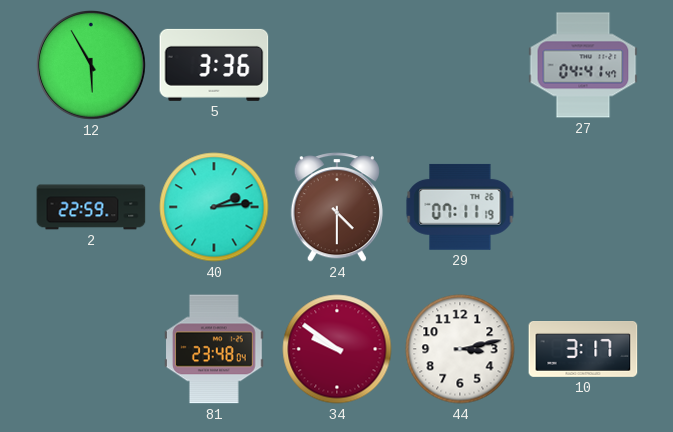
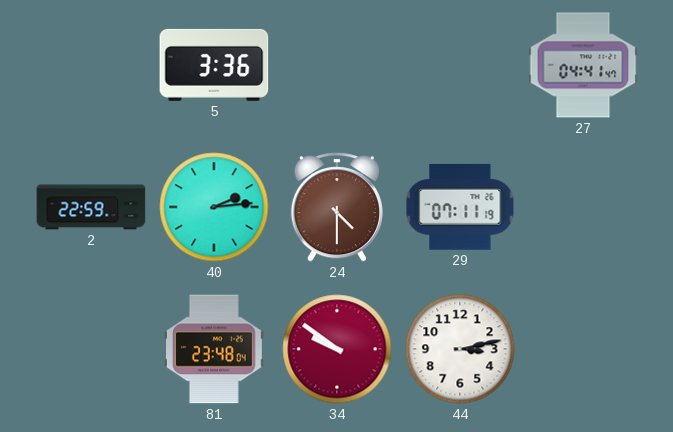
12: 5:55 -> none
10: 3:17 -> none
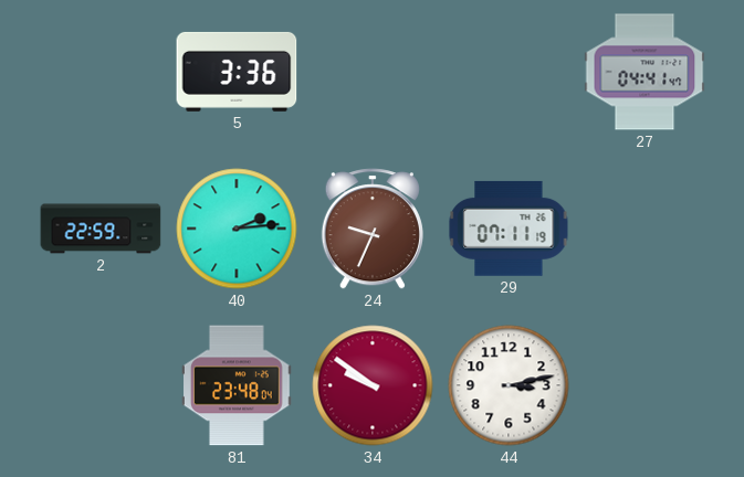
24: 4:30 -> 9:34
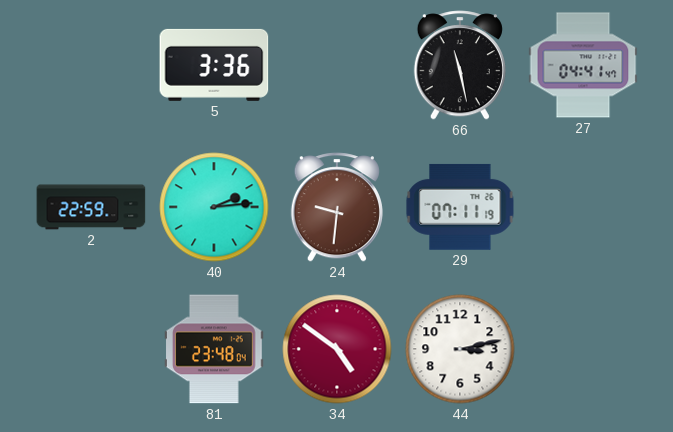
66: none -> 11:28
24: 9:34 -> 9:31
34: 9:51 -> 4:51
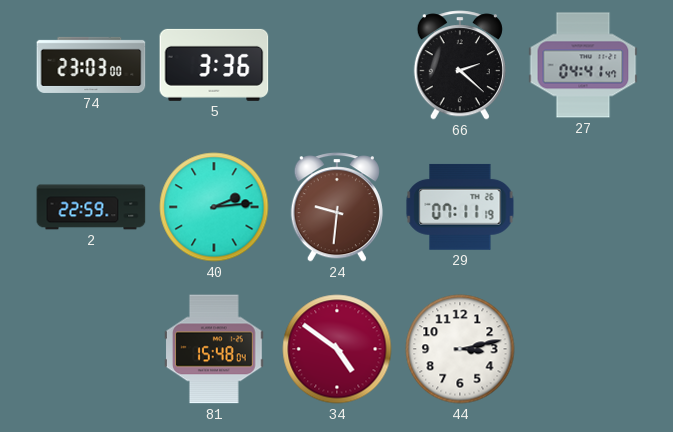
74: none -> 23:03
66: 11:28 -> 2:22
81: 23:48 -> 15:48
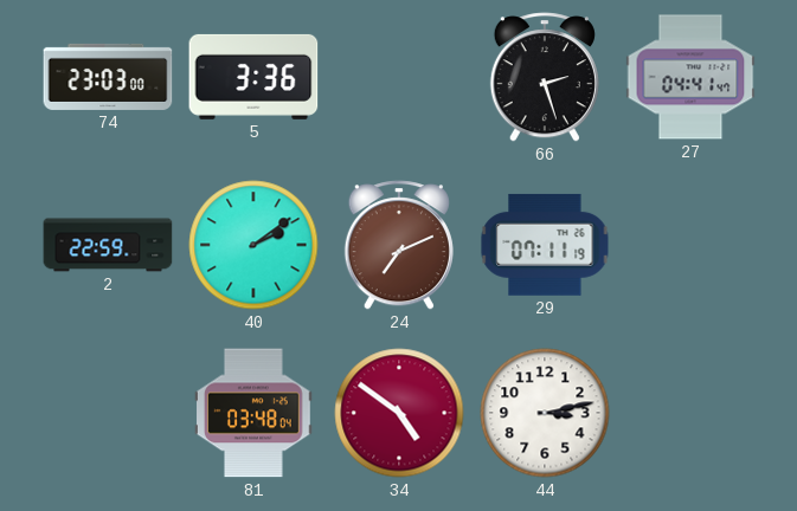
66: 2:22 -> 2:27
40: 2:14 -> 2:09
24: 9:31 -> 7:11
81: 15:48 -> 03:48
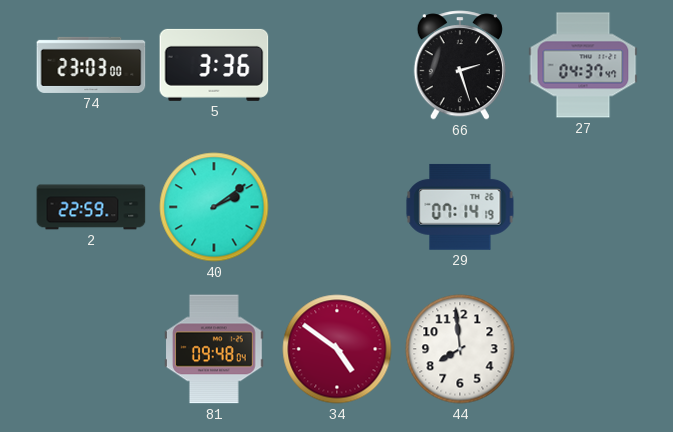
27: 04:41 -> 04:37
24: 7:11 -> none
29: 07:11 -> 07:14
81: 03:48 -> 09:48
44: 3:13 -> 7:59
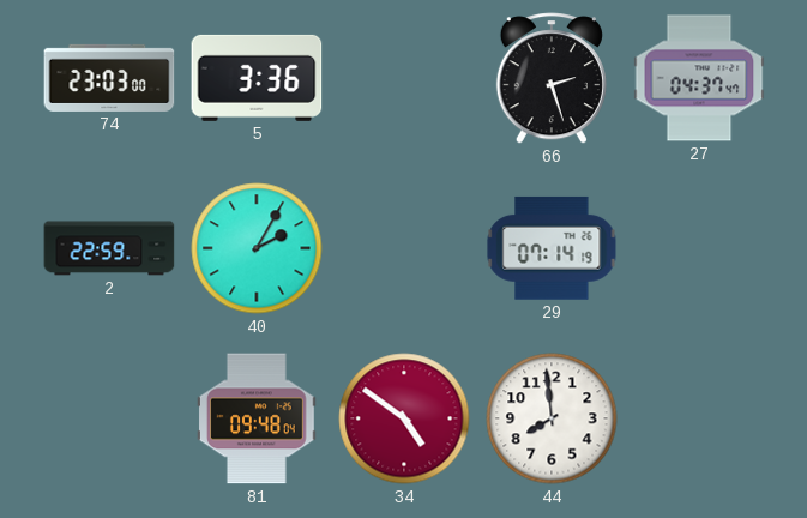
40: 2:09 -> 2:05
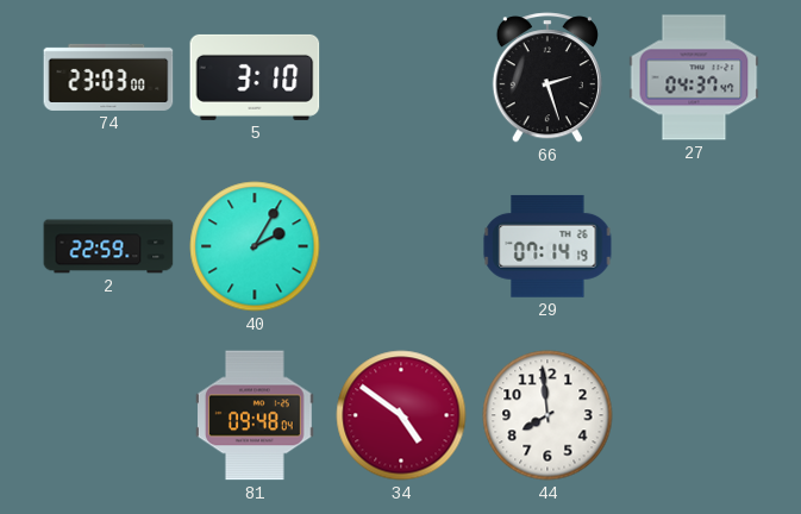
5: 3:36 -> 3:10
